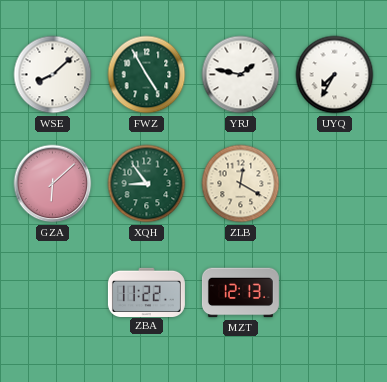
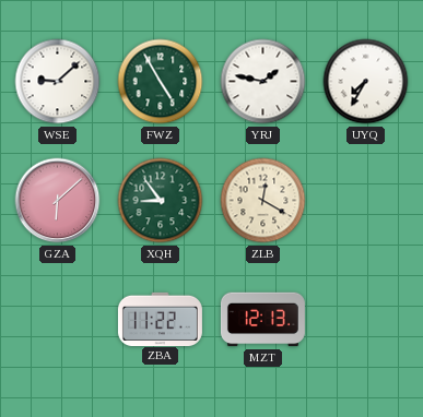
WSE: 8:08 -> 9:08
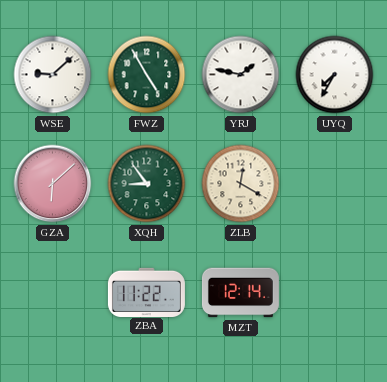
MZT: 12:13 -> 12:14
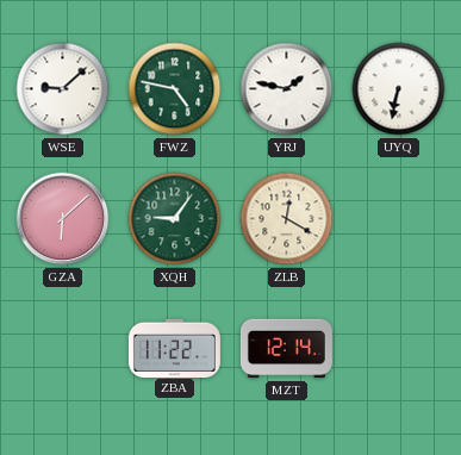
FWZ: 4:55 -> 4:47
UYQ: 7:35 -> 6:32
XQH: 8:54 -> 9:06
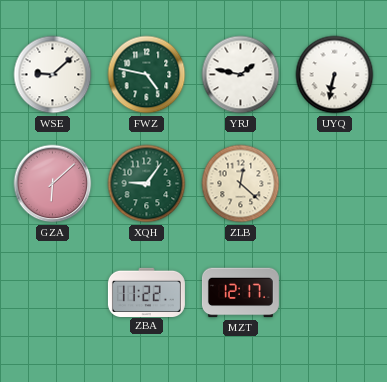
ZLB: 12:20 -> 12:22
MZT: 12:14 -> 12:17
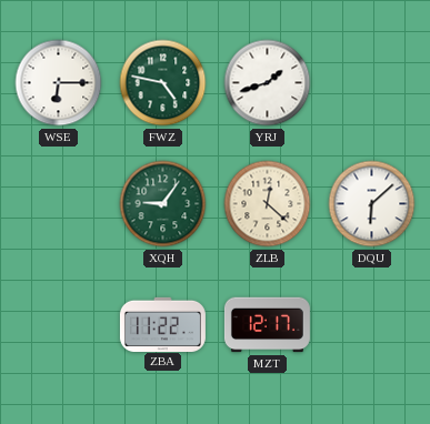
WSE: 9:08 -> 6:15
YRJ: 1:47 -> 1:42
UYQ: 6:32 -> none
GZA: 6:08 -> none
DQU: none -> 6:08
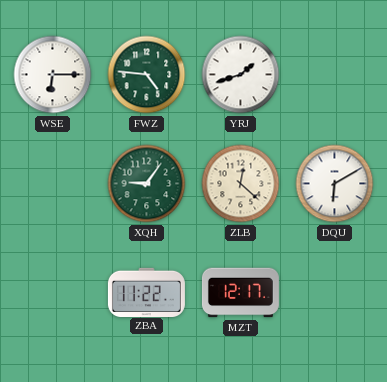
FWZ: 4:47 -> 4:46
DQU: 6:08 -> 6:10
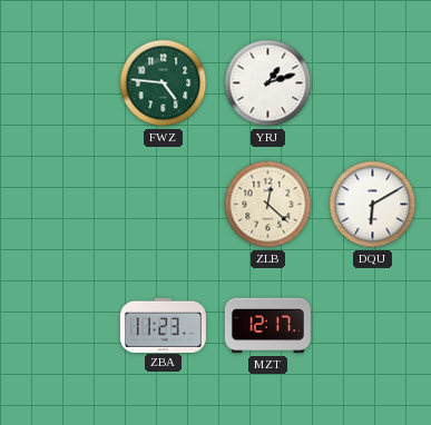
WSE: 6:15 -> none
YRJ: 1:42 -> 1:12
XQH: 9:06 -> none
ZBA: 11:22 -> 11:23
